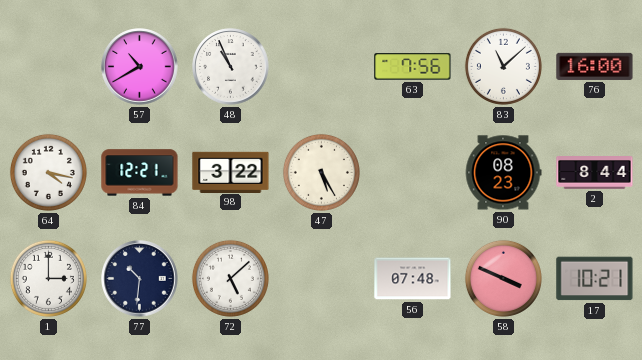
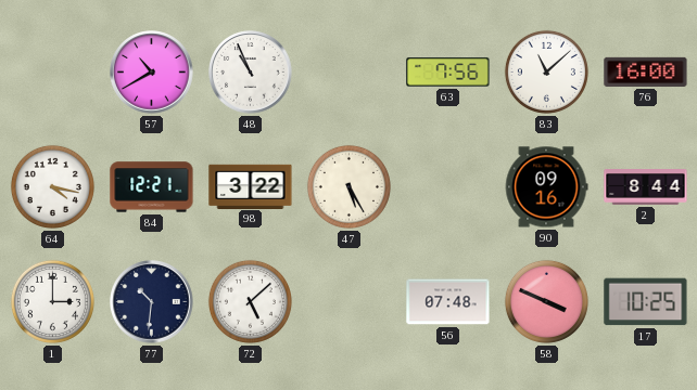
90: 08:23 -> 09:16
17: 10:21 -> 10:25
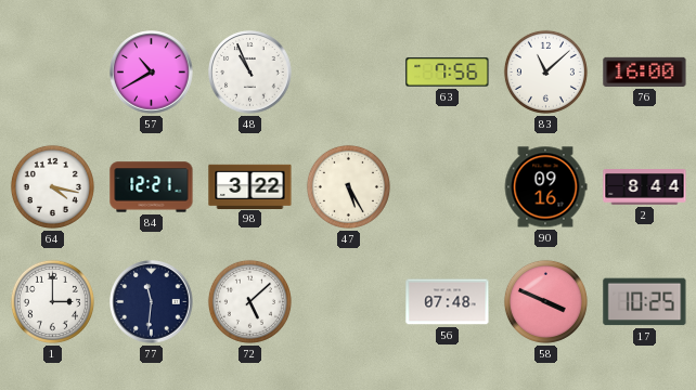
77: 10:31 -> 11:31
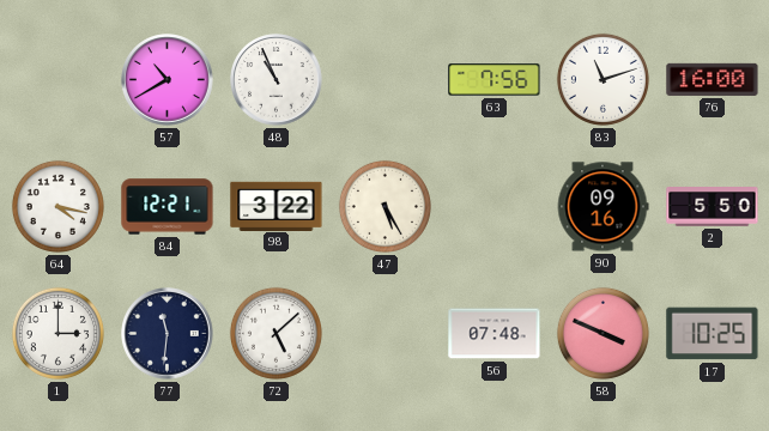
83: 11:08 -> 11:12
2: 8:44 -> 5:50
